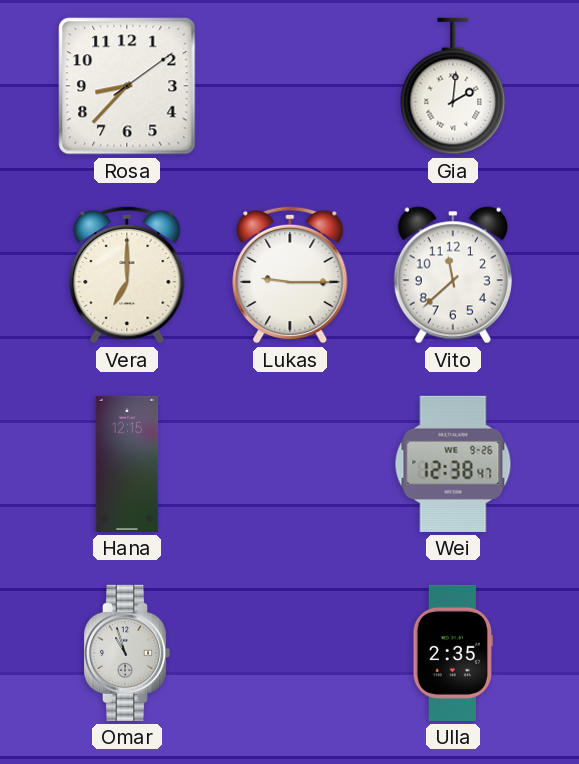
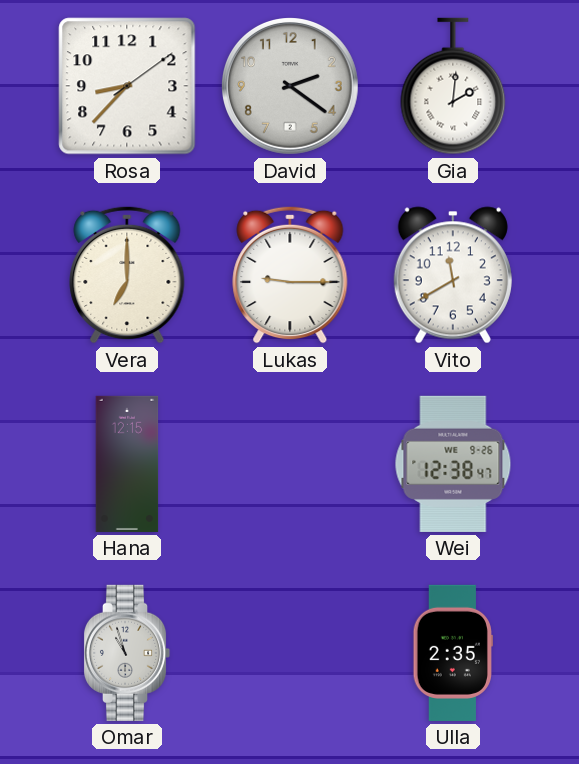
David: none -> 2:21
Vito: 11:38 -> 11:40
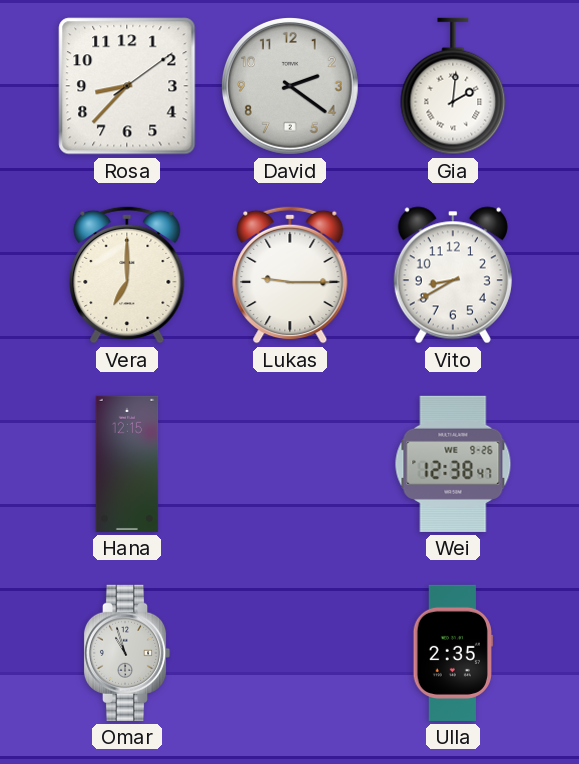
Vito: 11:40 -> 8:40
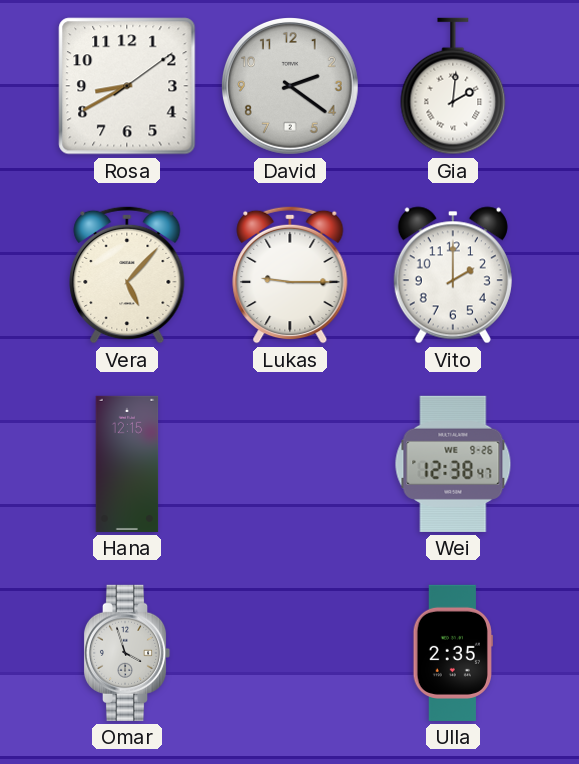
Rosa: 8:37 -> 8:40
Vera: 7:00 -> 5:07
Vito: 8:40 -> 2:00
Omar: 10:57 -> 3:57
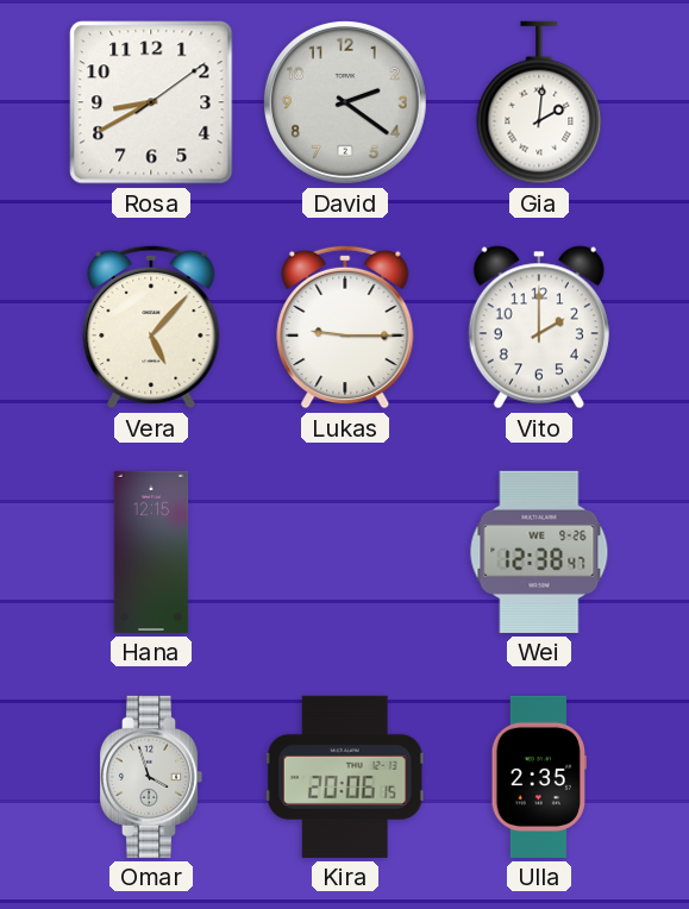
Kira: none -> 20:06
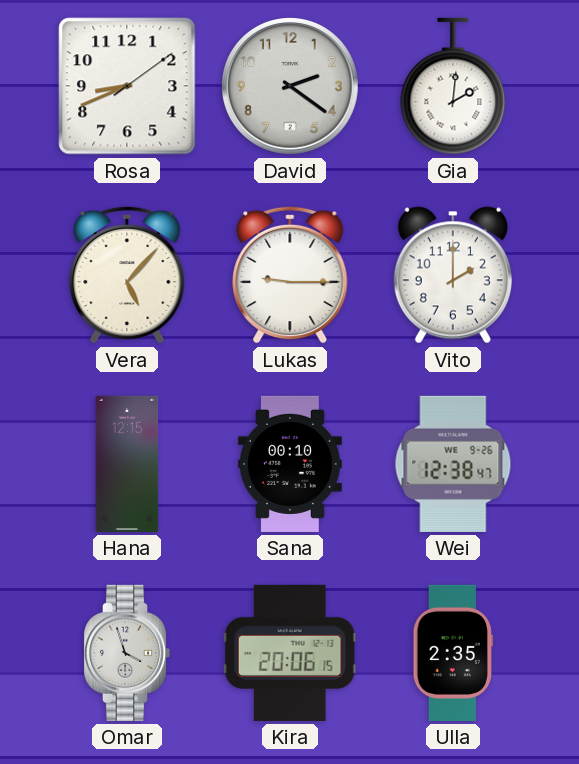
Rosa: 8:40 -> 8:41
Sana: none -> 00:10
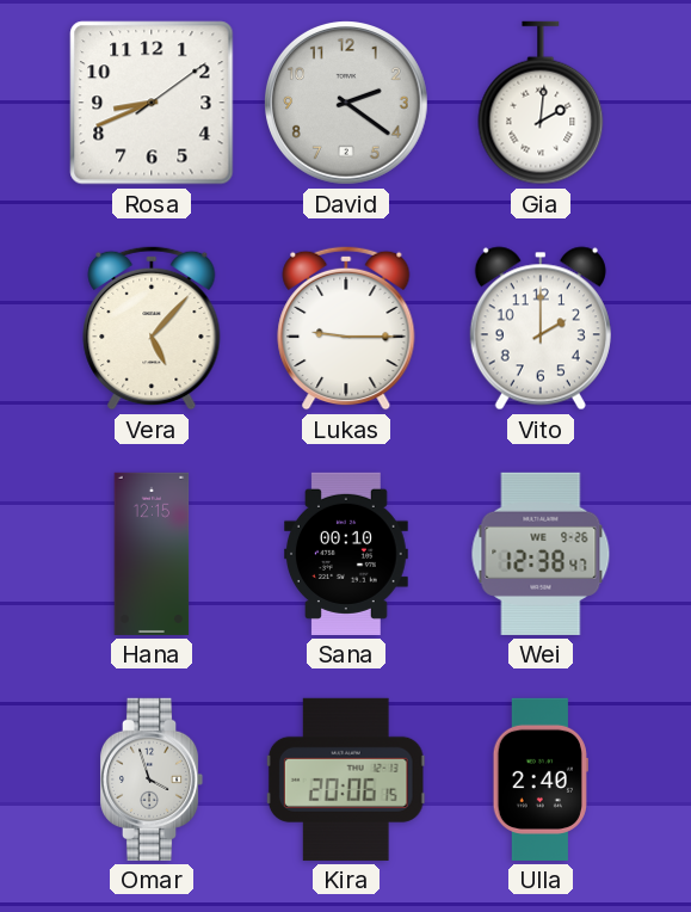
Ulla: 2:35 -> 2:40
